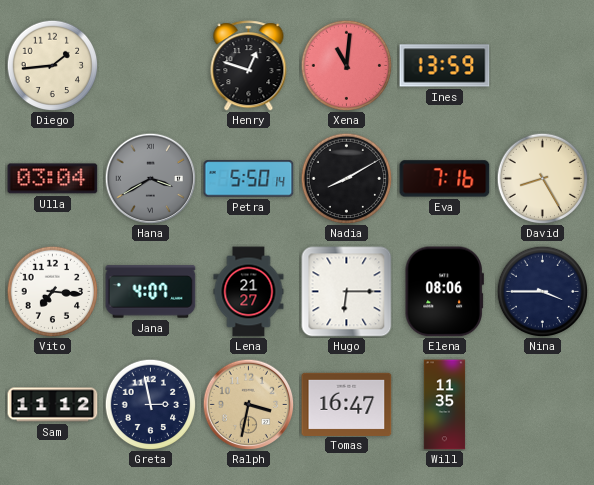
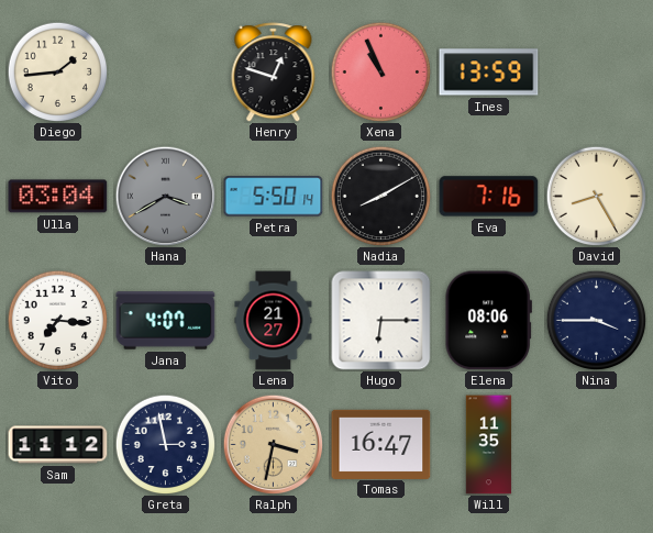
Xena: 11:01 -> 10:56
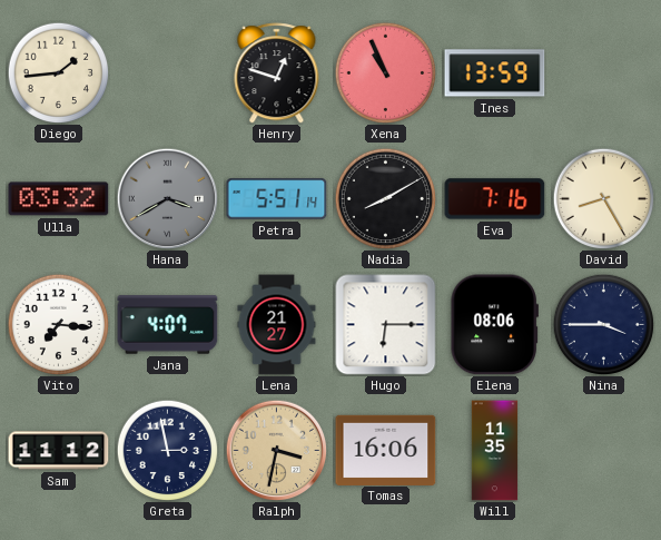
Ulla: 03:04 -> 03:32
Petra: 5:50 -> 5:51
Tomas: 16:47 -> 16:06
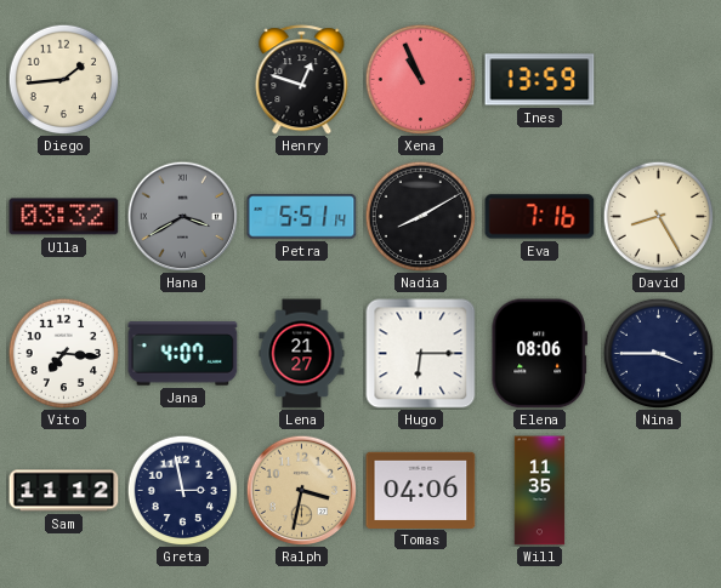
Tomas: 16:06 -> 04:06
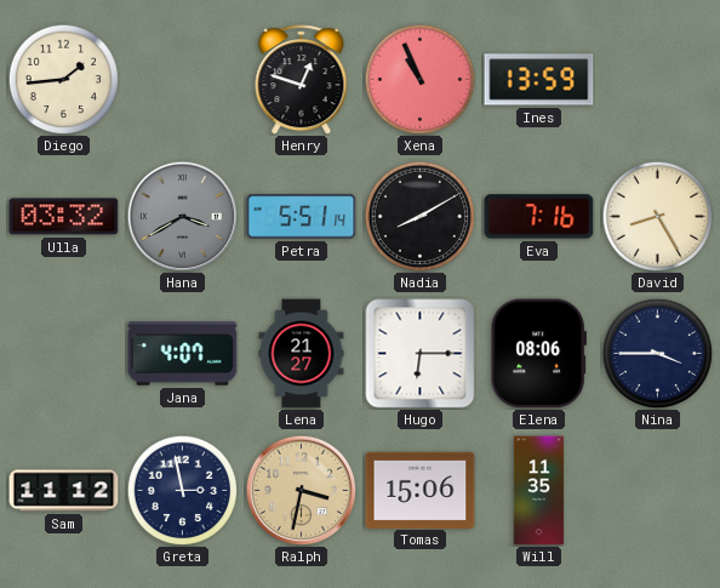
Vito: 7:16 -> none
Tomas: 04:06 -> 15:06
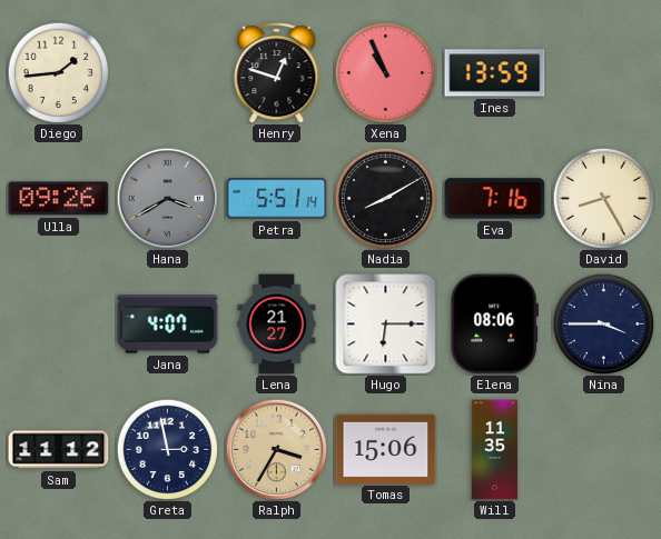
Ulla: 03:32 -> 09:26
Ralph: 3:32 -> 3:35
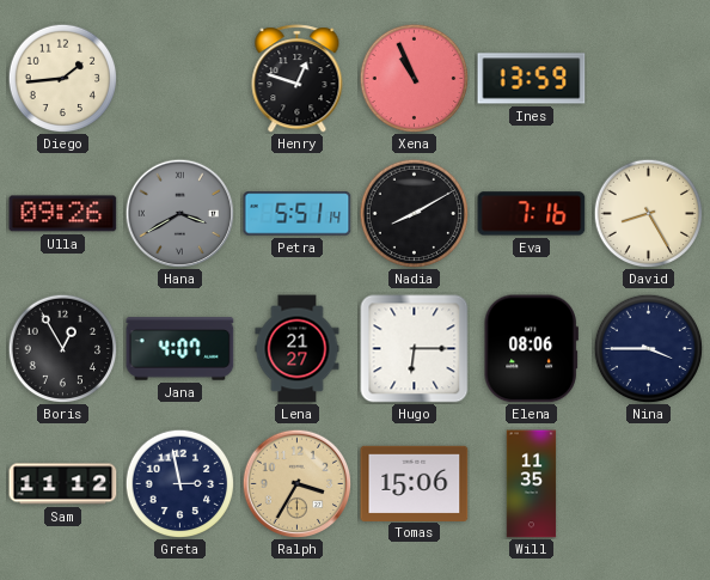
Boris: none -> 12:55
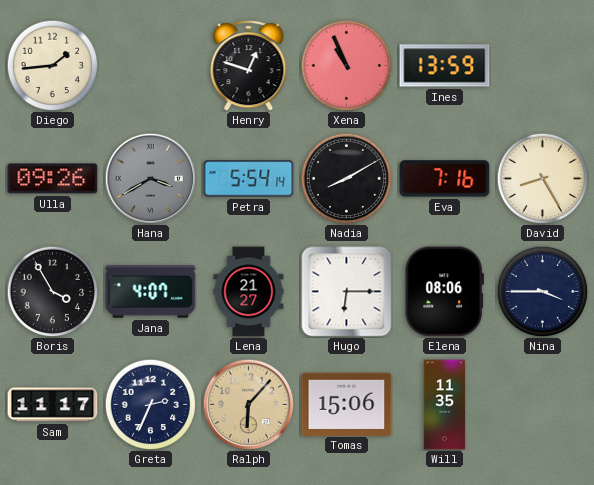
Petra: 5:51 -> 5:54
Boris: 12:55 -> 3:55
Sam: 11:12 -> 11:17
Greta: 2:58 -> 2:34
Ralph: 3:35 -> 6:07
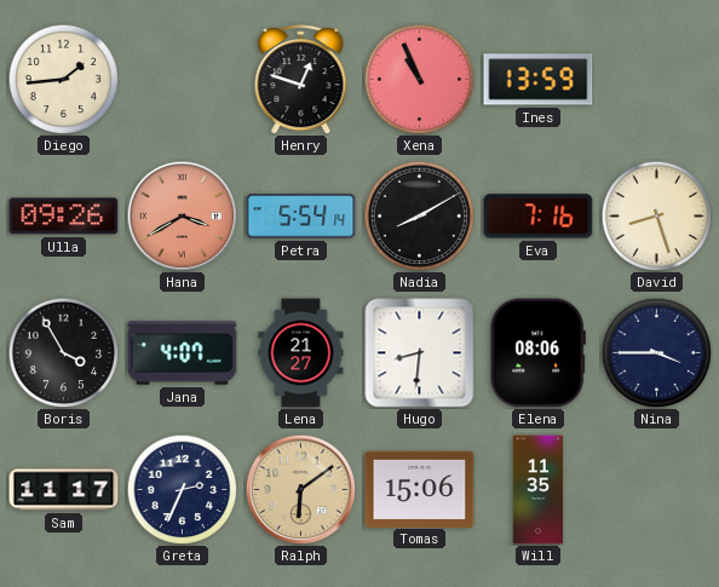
Hana dial: grey -> salmon
David: 8:25 -> 8:27
Hugo: 6:15 -> 8:31
Ralph: 6:07 -> 6:09
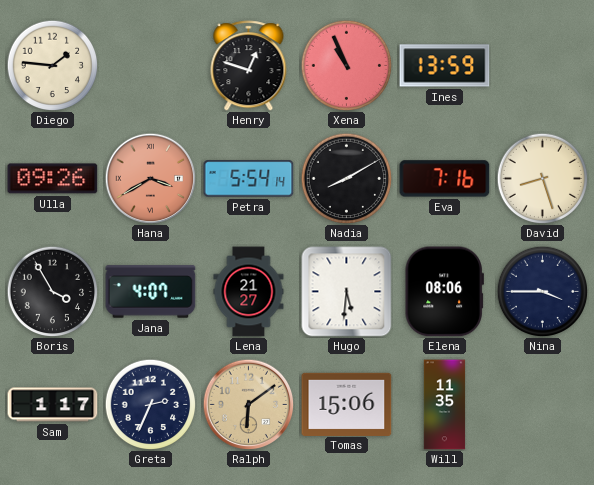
Diego: 1:44 -> 1:46
Hugo: 8:31 -> 5:31
Sam: 11:17 -> 1:17
